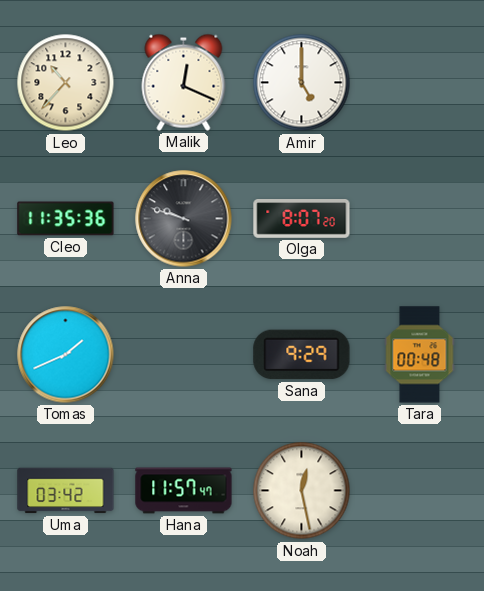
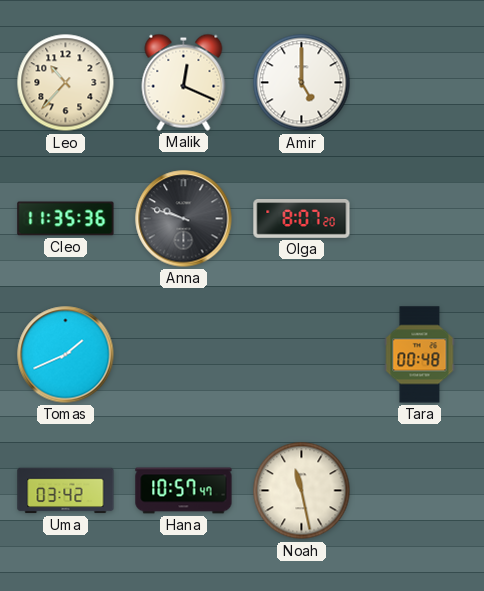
Sana: 9:29 -> none
Hana: 11:57 -> 10:57
Noah: 12:28 -> 11:28
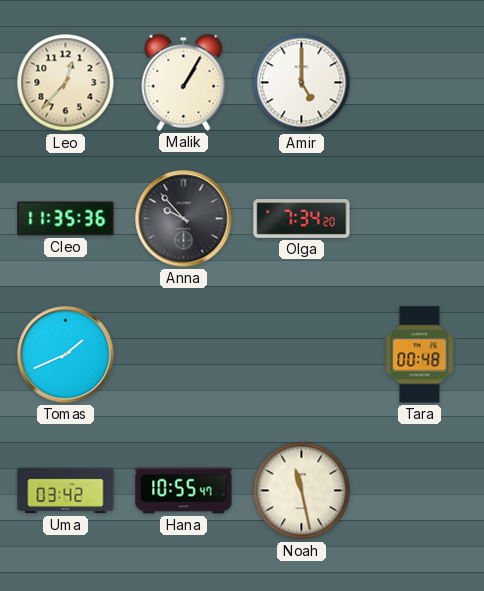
Leo: 10:37 -> 12:37
Malik: 12:19 -> 1:05
Anna: 9:48 -> 9:53
Olga: 8:07 -> 7:34
Hana: 10:57 -> 10:55
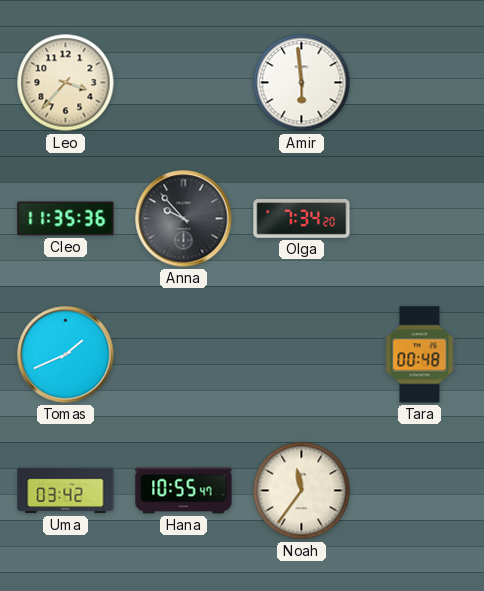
Leo: 12:37 -> 3:37
Malik: 1:05 -> none
Amir: 5:00 -> 5:59
Noah: 11:28 -> 11:36
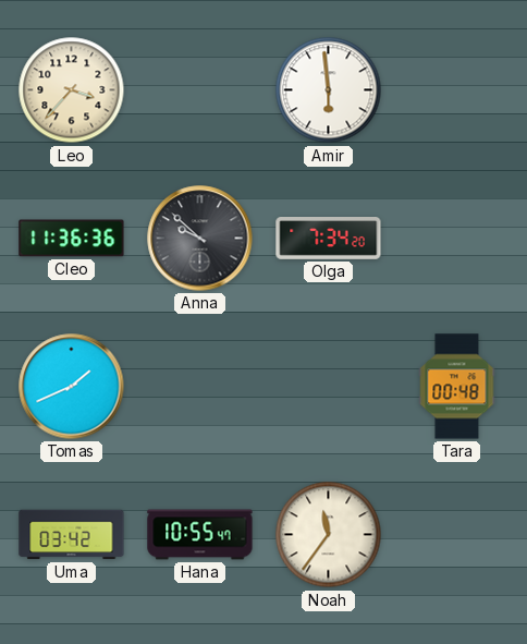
Cleo: 11:35 -> 11:36
Anna: 9:53 -> 9:52
